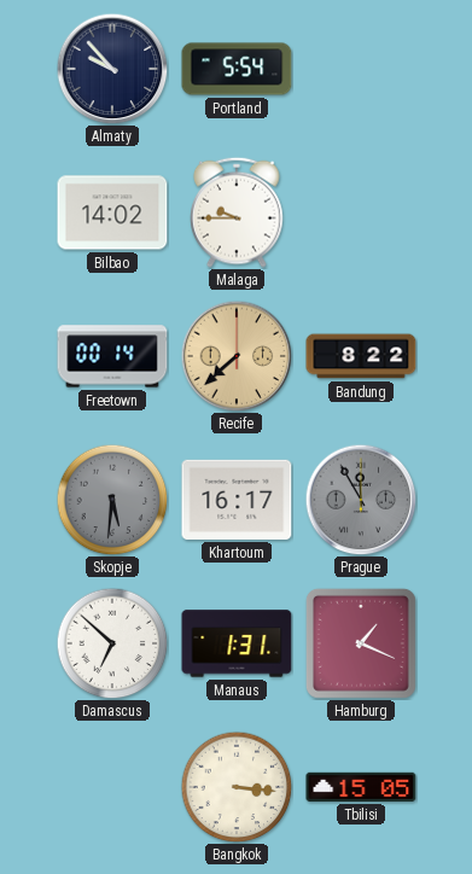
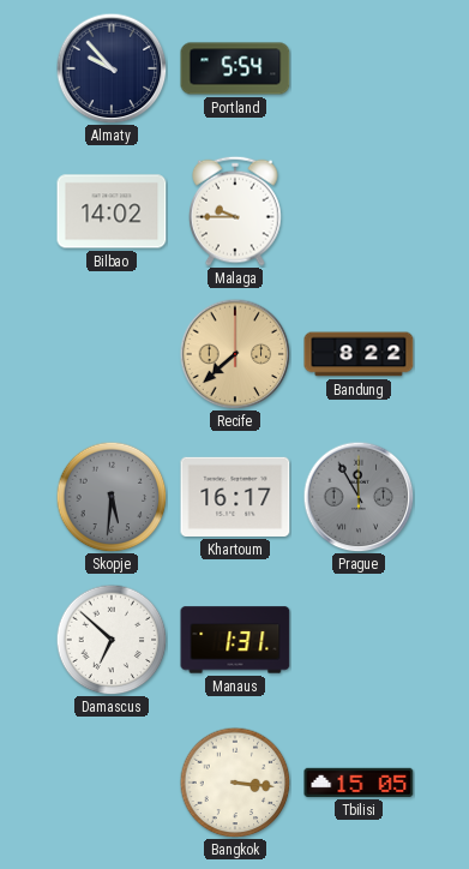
Freetown: 00:14 -> none
Hamburg: 1:19 -> none
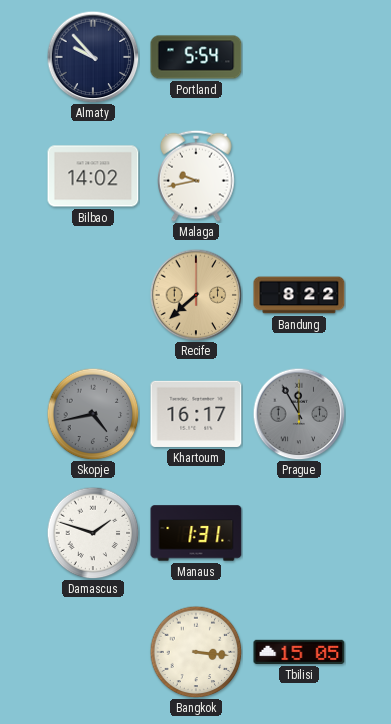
Malaga: 9:45 -> 9:43
Skopje: 5:31 -> 4:43
Damascus: 6:52 -> 1:48
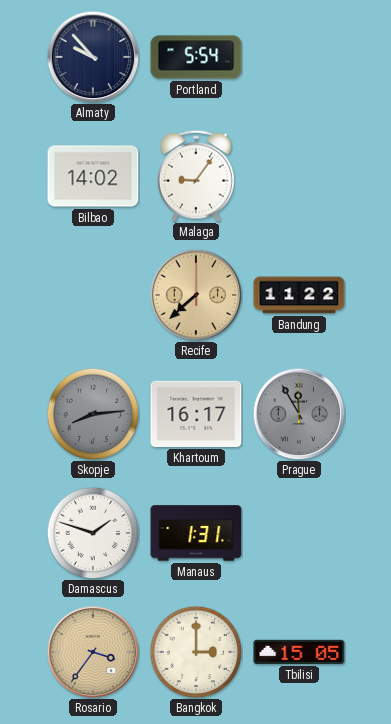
Malaga: 9:43 -> 9:06
Bandung: 8:22 -> 11:22
Skopje: 4:43 -> 8:14
Rosario: none -> 3:36
Bangkok: 3:16 -> 3:00
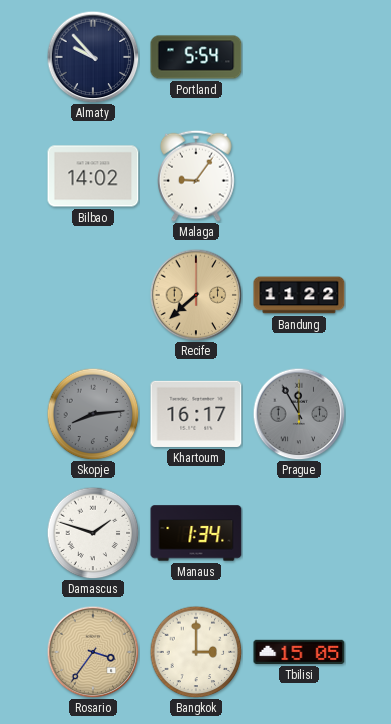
Manaus: 1:31 -> 1:34
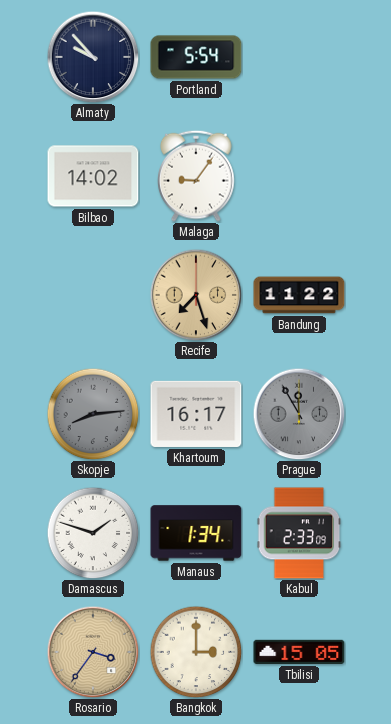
Recife: 7:38 -> 7:27
Kabul: none -> 2:33
